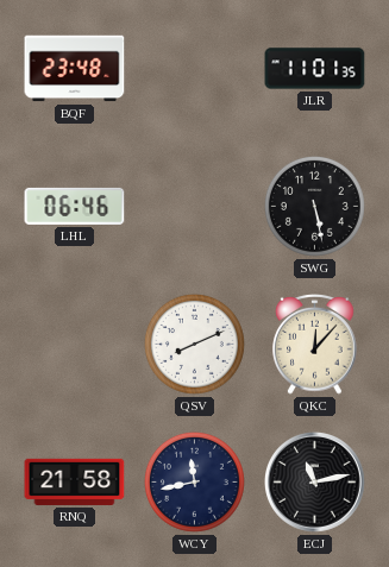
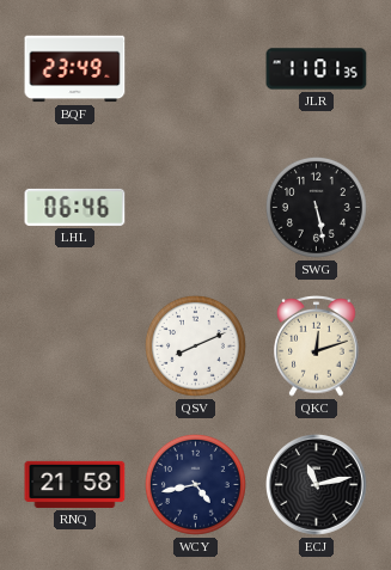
BQF: 23:48 -> 23:49
QKC: 12:07 -> 12:12
WCY: 11:43 -> 4:43
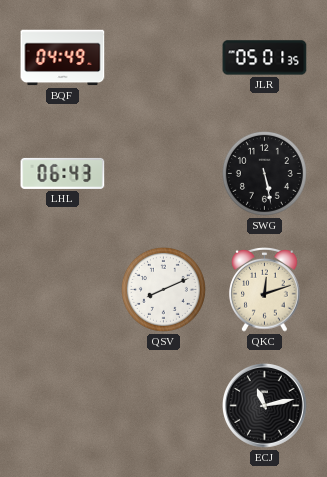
BQF: 23:49 -> 04:49
JLR: 11:01 -> 05:01
LHL: 06:46 -> 06:43
RNQ: 21:58 -> none
WCY: 4:43 -> none
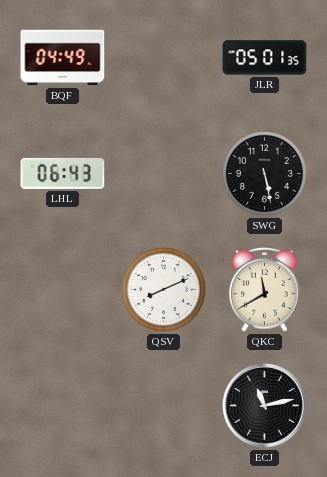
QKC: 12:12 -> 11:40
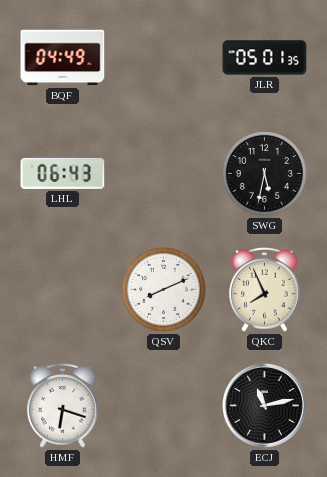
SWG: 5:28 -> 5:32
QKC: 11:40 -> 7:56
HMF: none -> 6:18
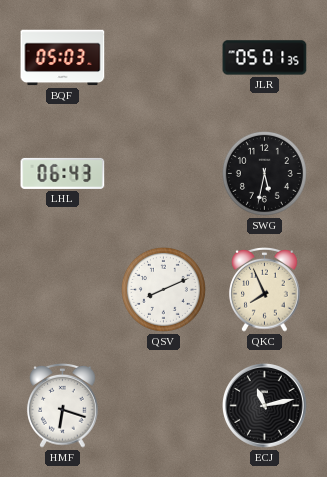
BQF: 04:49 -> 05:03
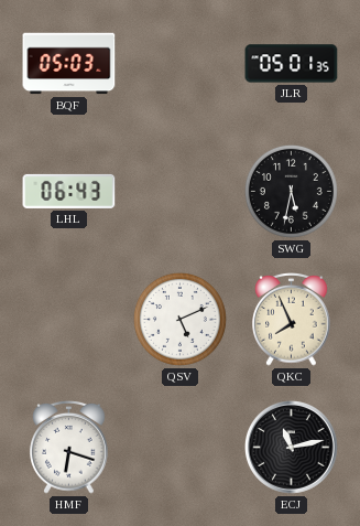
QSV: 8:11 -> 5:11
